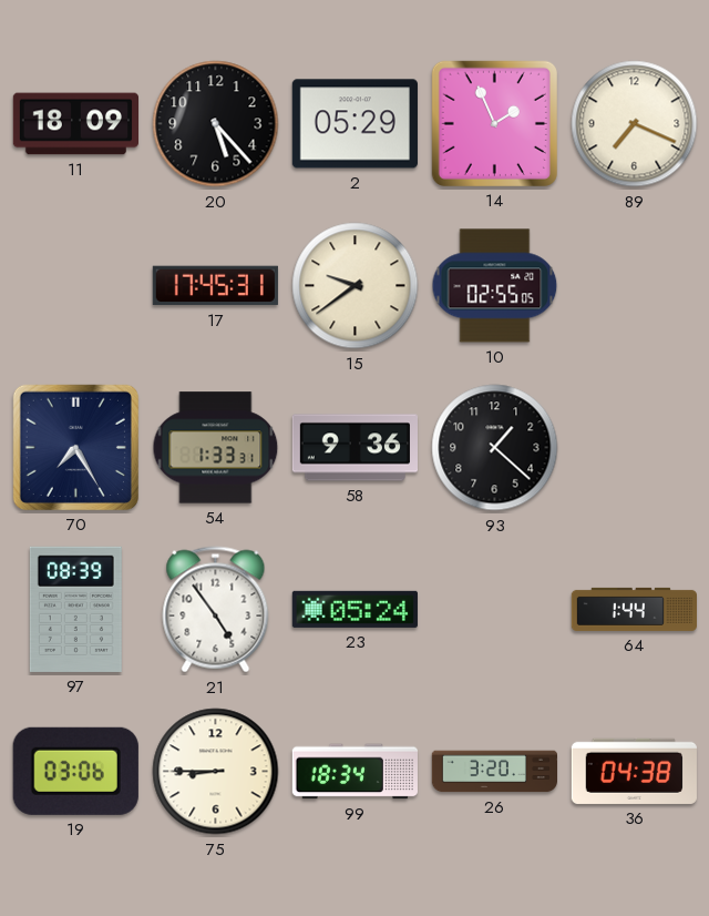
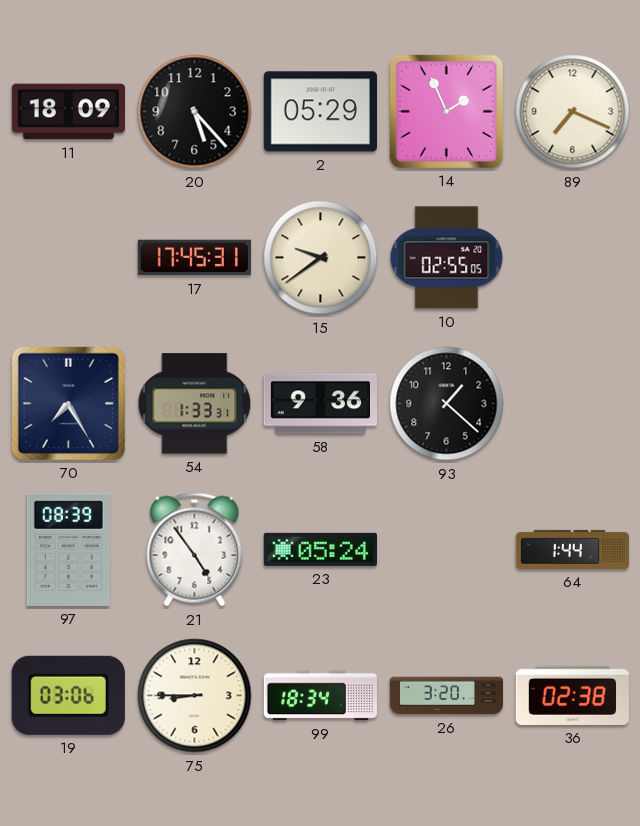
36: 04:38 -> 02:38
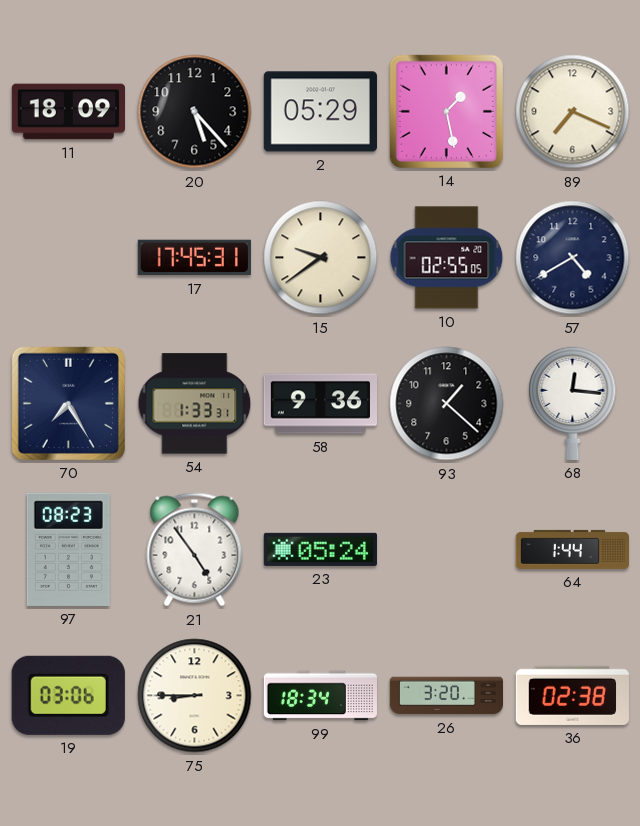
14: 1:56 -> 1:28
57: none -> 4:40
68: none -> 12:16
97: 08:39 -> 08:23
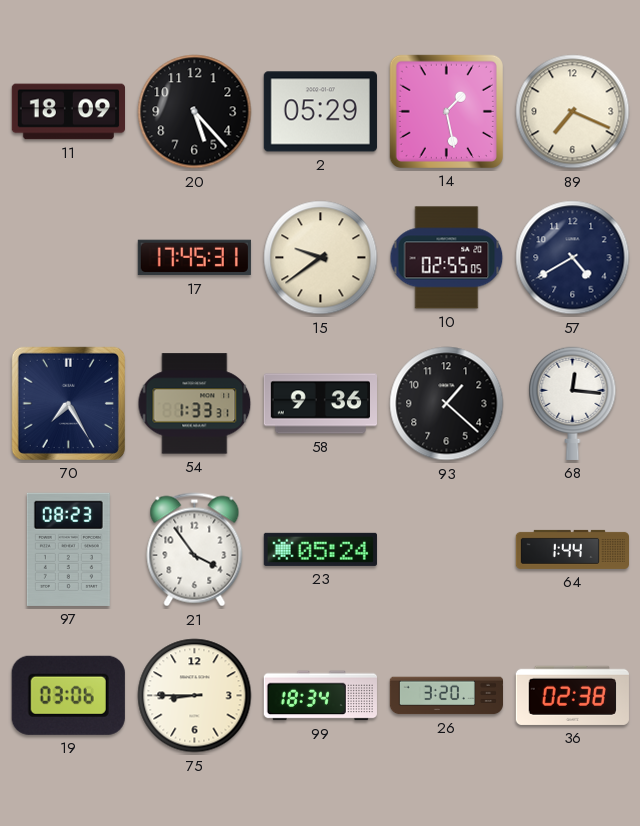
21: 4:54 -> 3:54
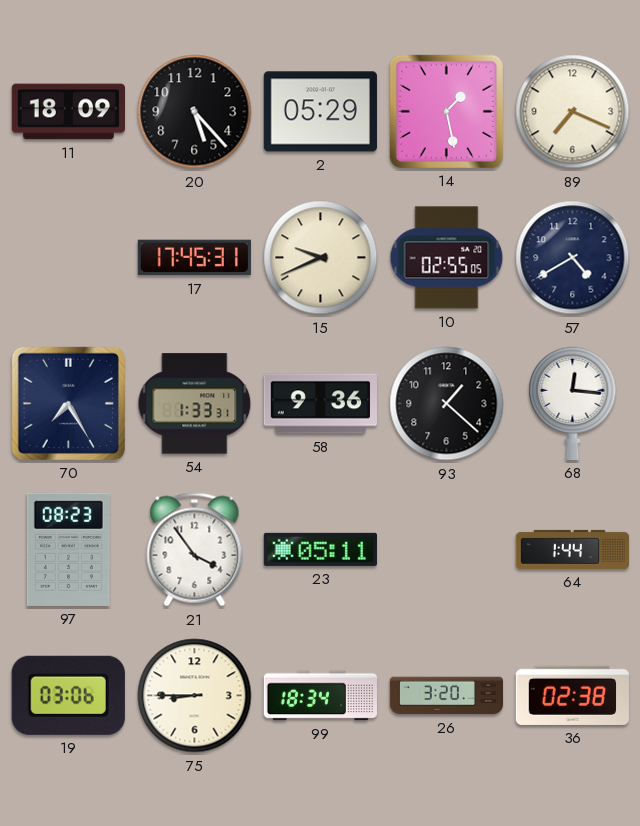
15: 9:39 -> 9:41
23: 05:24 -> 05:11
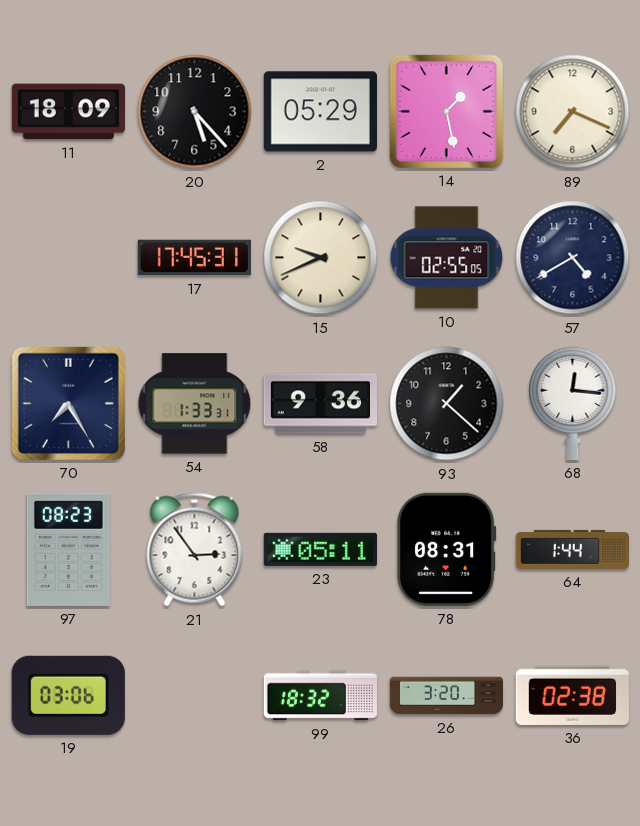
21: 3:54 -> 2:54
78: none -> 08:31
75: 8:45 -> none
99: 18:34 -> 18:32
